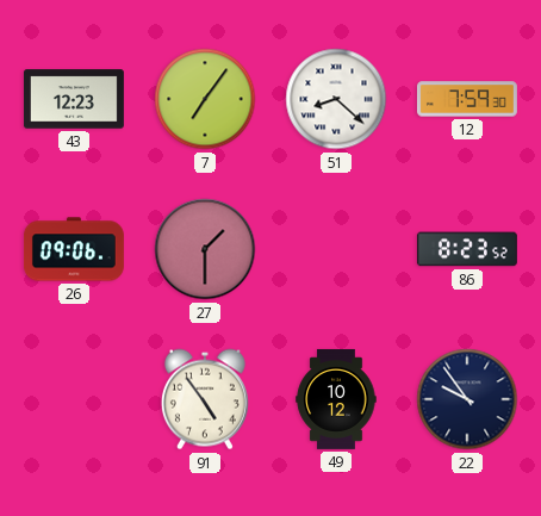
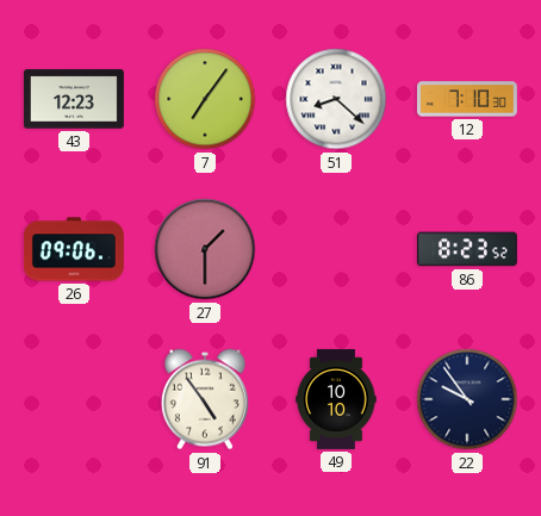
12: 7:59 -> 7:10
49: 10:12 -> 10:10
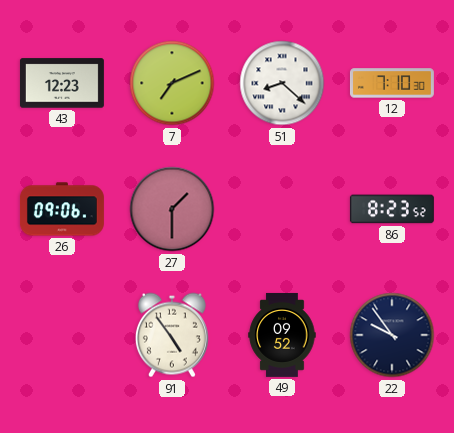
7: 7:06 -> 7:11
49: 10:10 -> 09:52
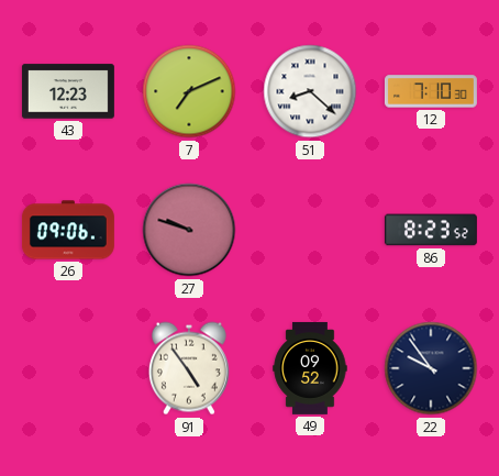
27: 1:30 -> 9:48
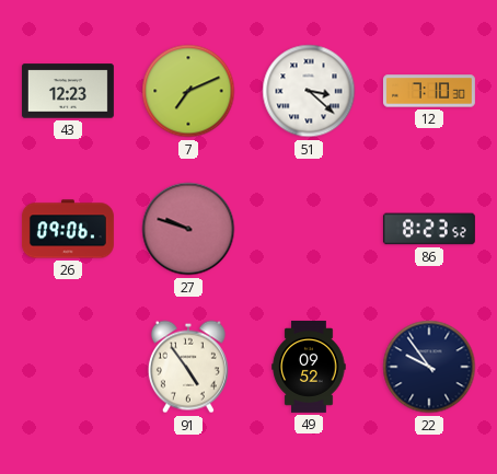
51: 8:22 -> 3:22
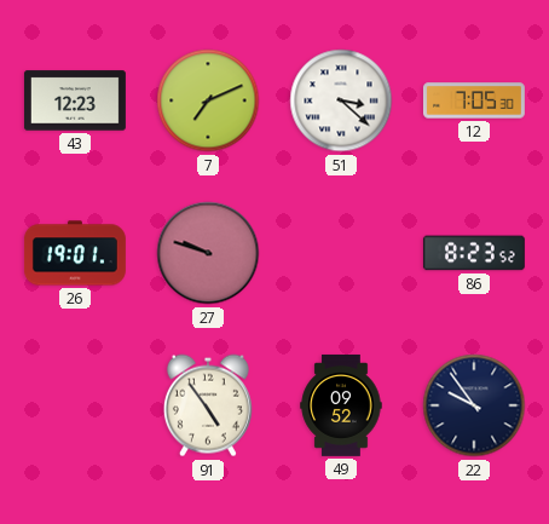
12: 7:10 -> 7:05
26: 09:06 -> 19:01
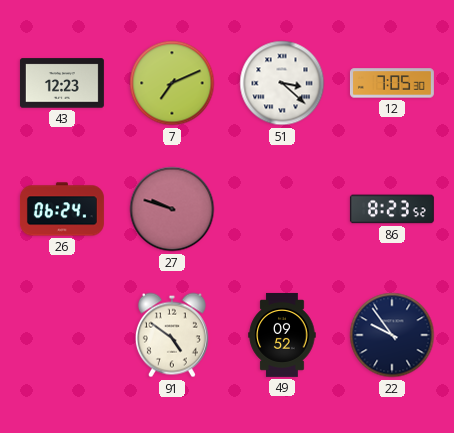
26: 19:01 -> 06:24
91: 4:54 -> 4:51
